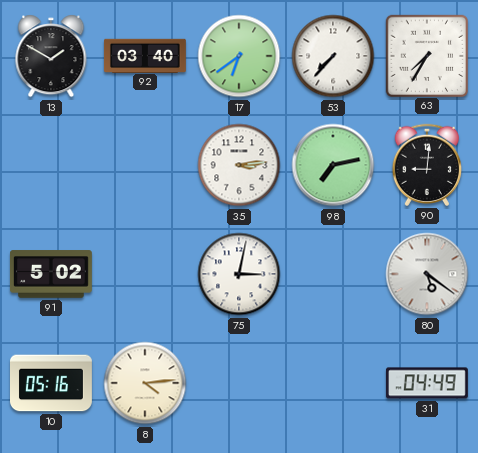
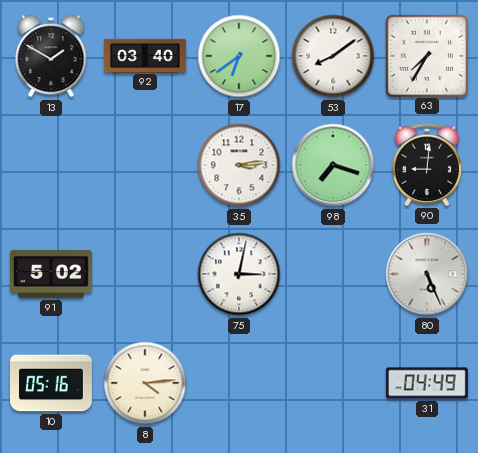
53: 7:37 -> 8:09
98: 7:13 -> 7:18
80: 5:21 -> 5:26
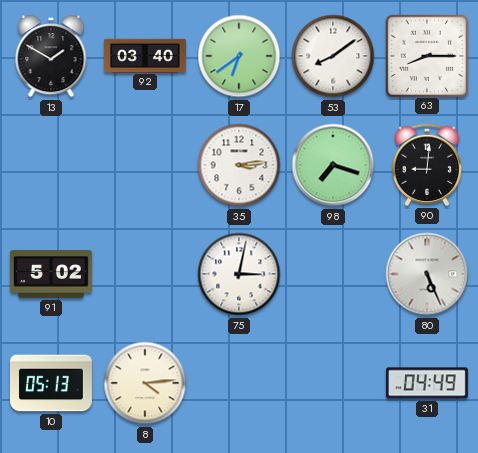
63: 7:35 -> 8:15
10: 05:16 -> 05:13
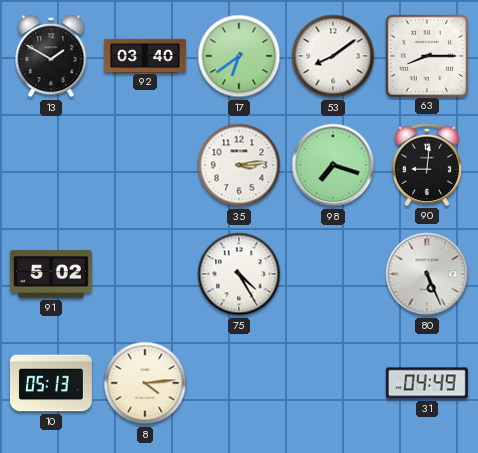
75: 3:02 -> 4:25
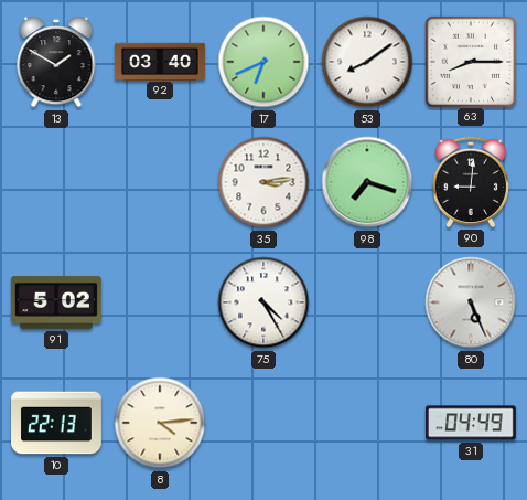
17: 6:39 -> 6:41
10: 05:13 -> 22:13
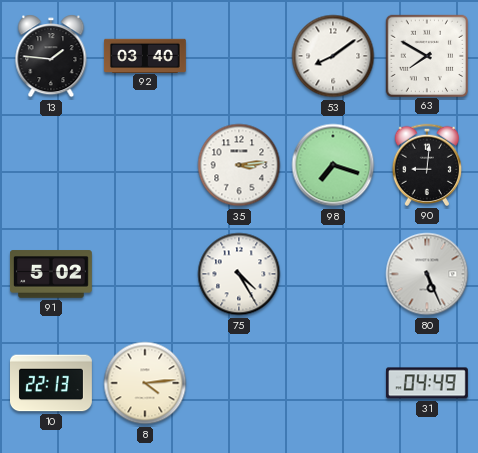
13: 1:50 -> 1:46
17: 6:41 -> none
63: 8:15 -> 7:50
